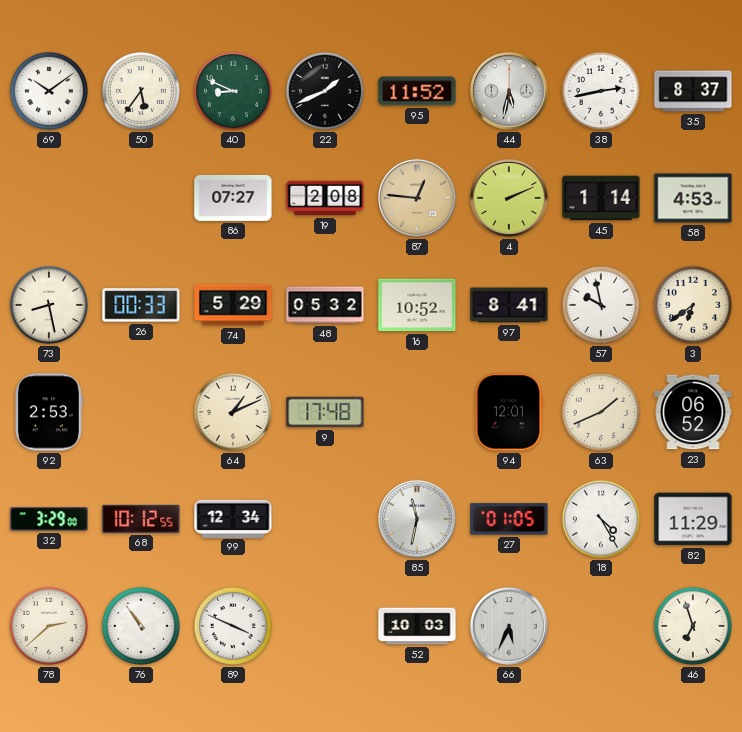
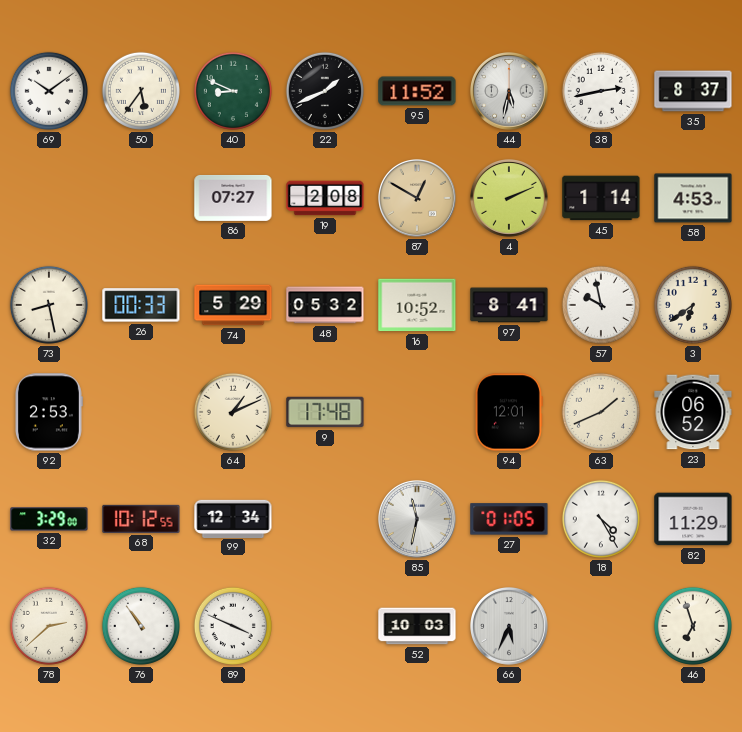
87: 12:46 -> 12:50
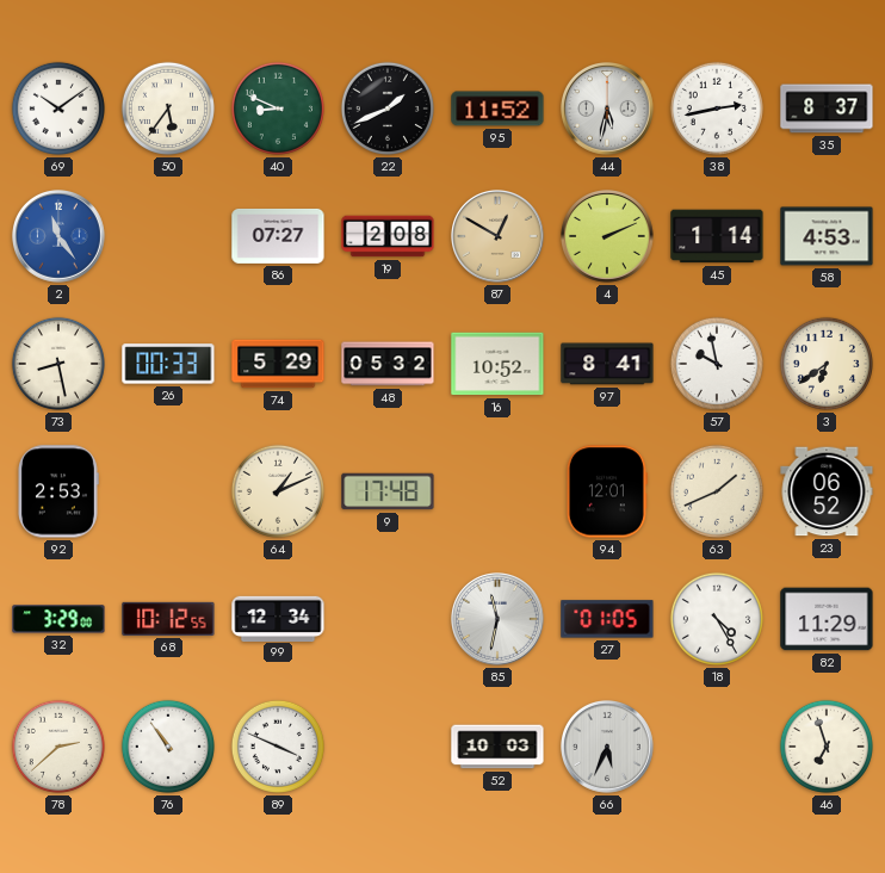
2: none -> 11:24
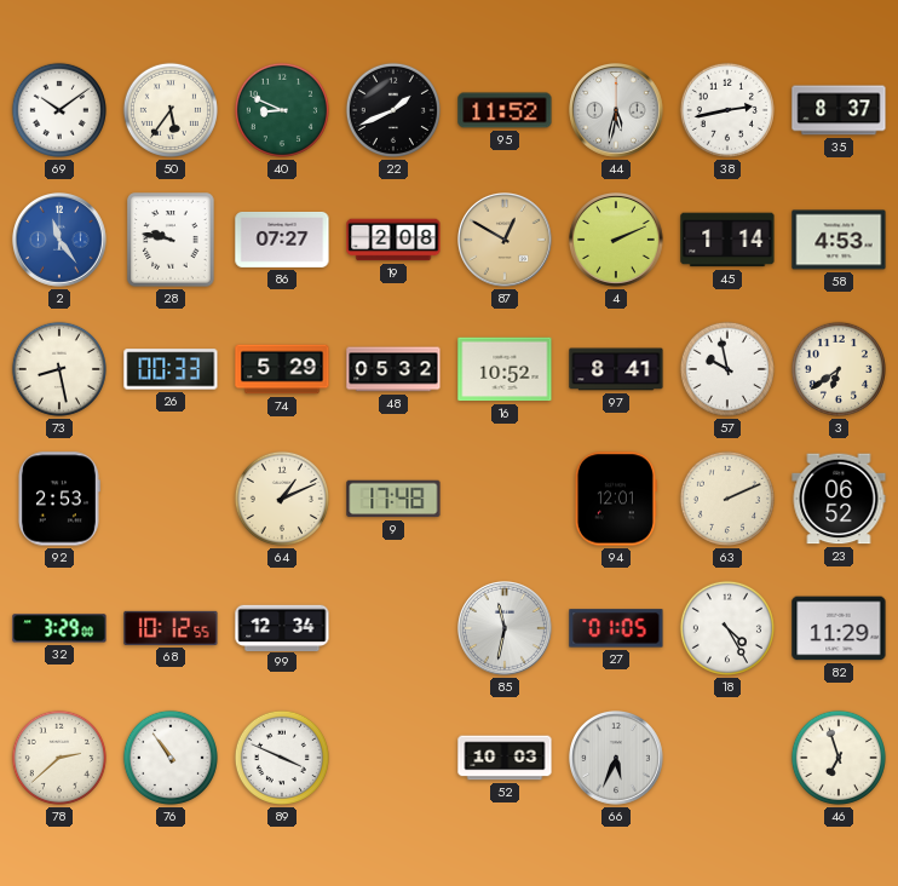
28: none -> 9:47
63: 1:41 -> 2:11
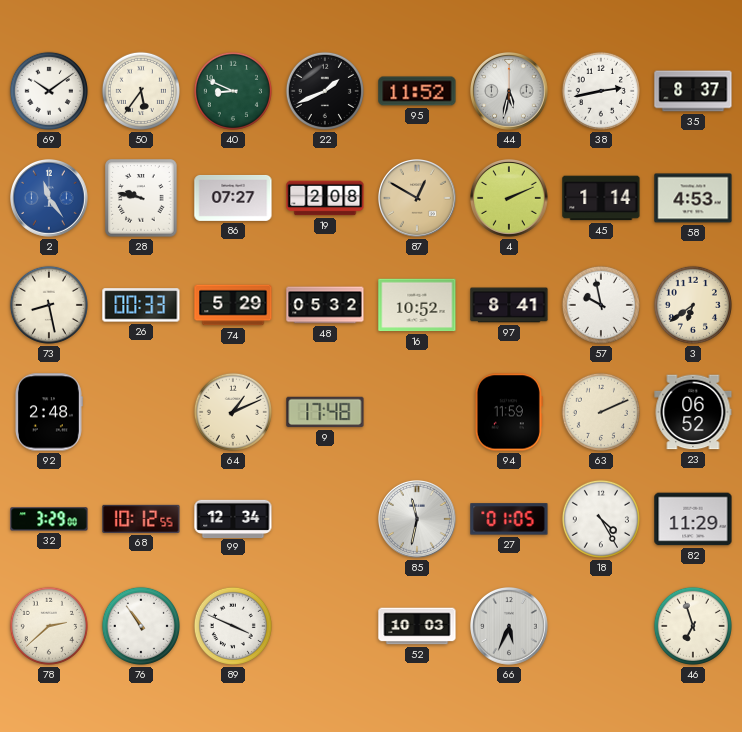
92: 2:53 -> 2:48
94: 12:01 -> 11:59
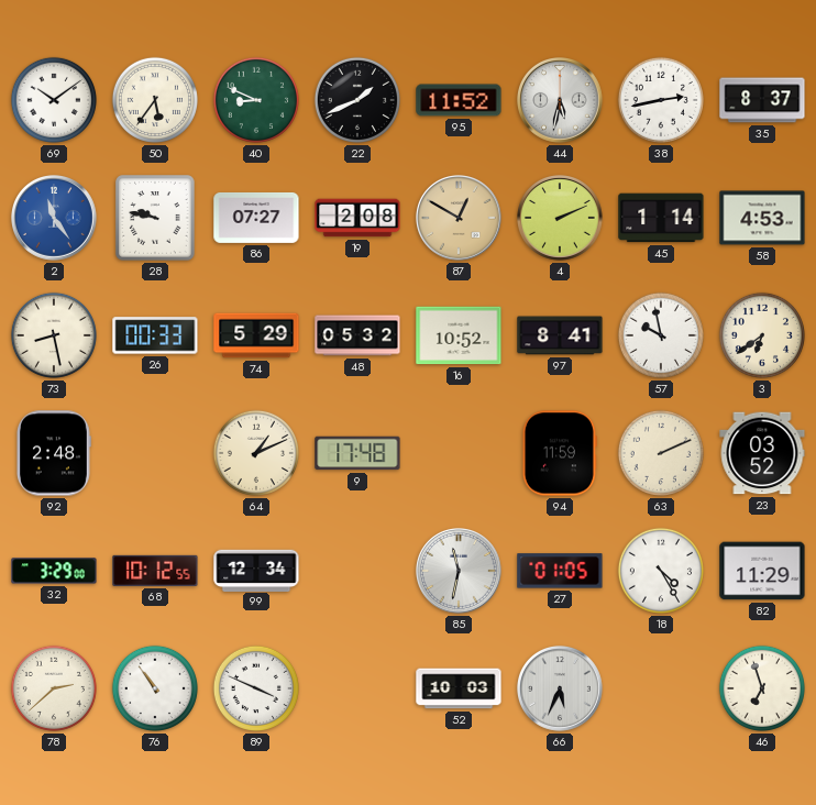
23: 06:52 -> 03:52
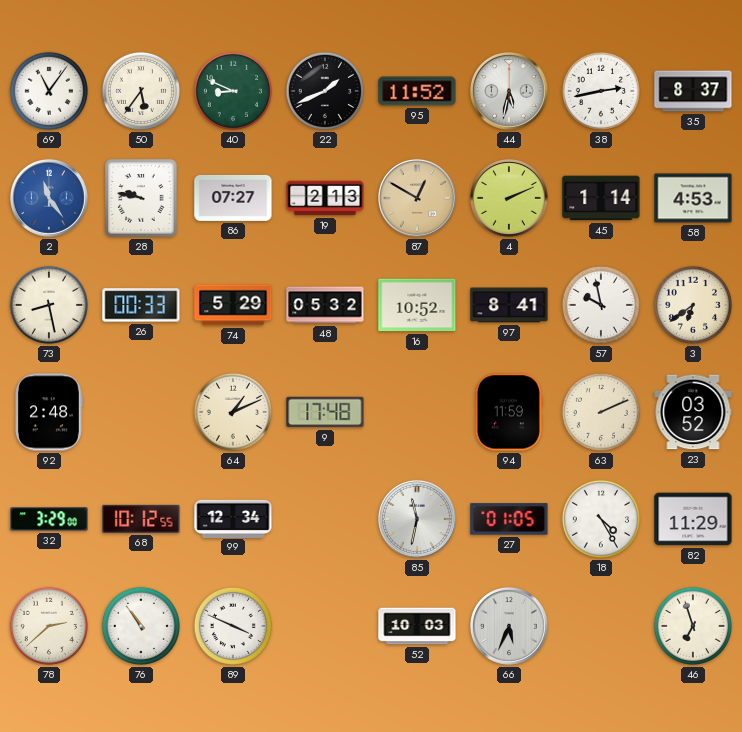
69: 10:09 -> 11:06
19: 2:08 -> 2:13
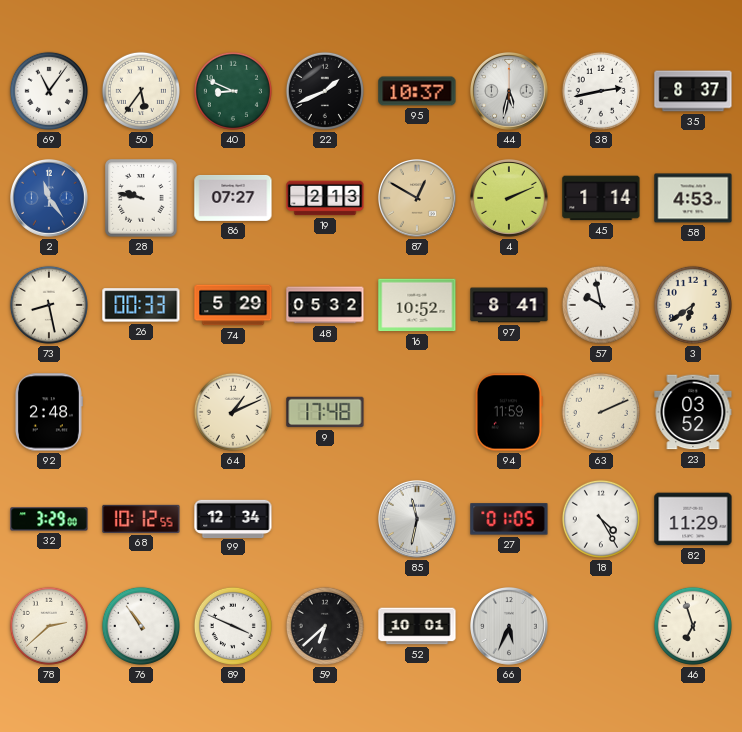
95: 11:52 -> 10:37
59: none -> 6:38
52: 10:03 -> 10:01
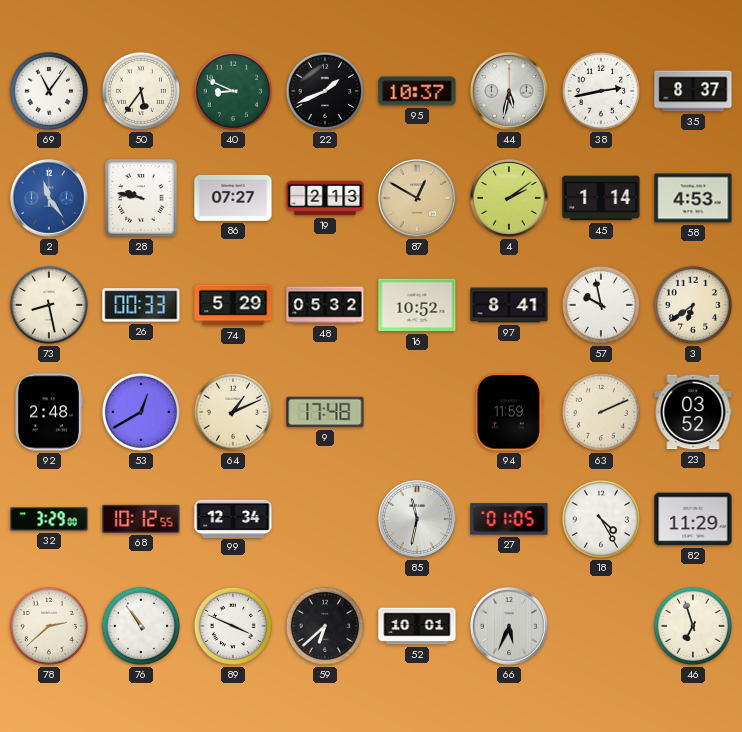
4: 2:11 -> 2:09
53: none -> 12:40
